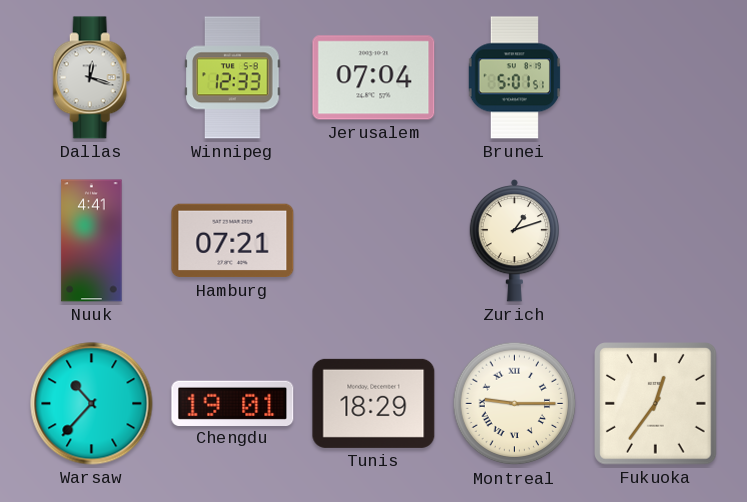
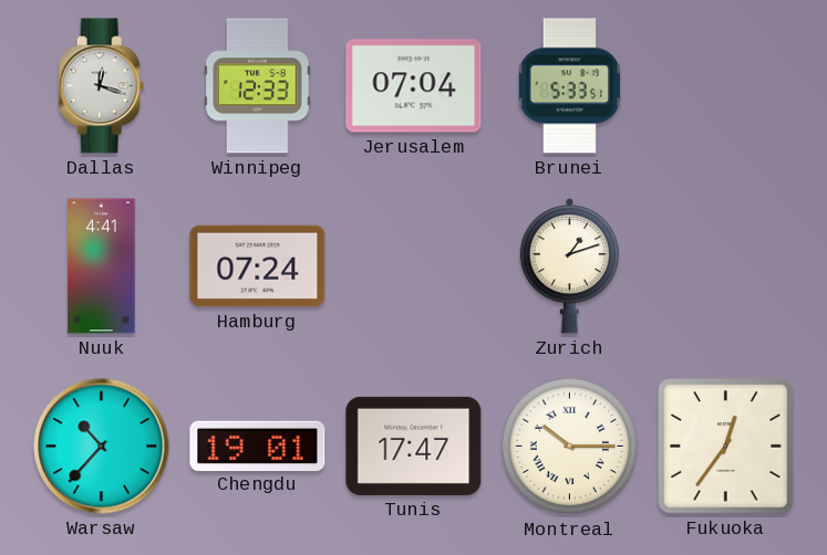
Brunei: 5:01 -> 5:33
Hamburg: 07:21 -> 07:24
Tunis: 18:29 -> 17:47
Montreal: 9:15 -> 10:15
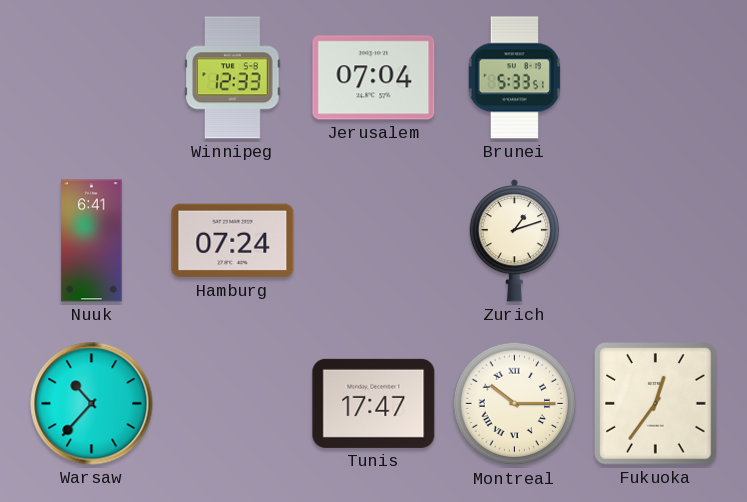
Dallas: 12:18 -> none
Nuuk: 4:41 -> 6:41
Chengdu: 19:01 -> none
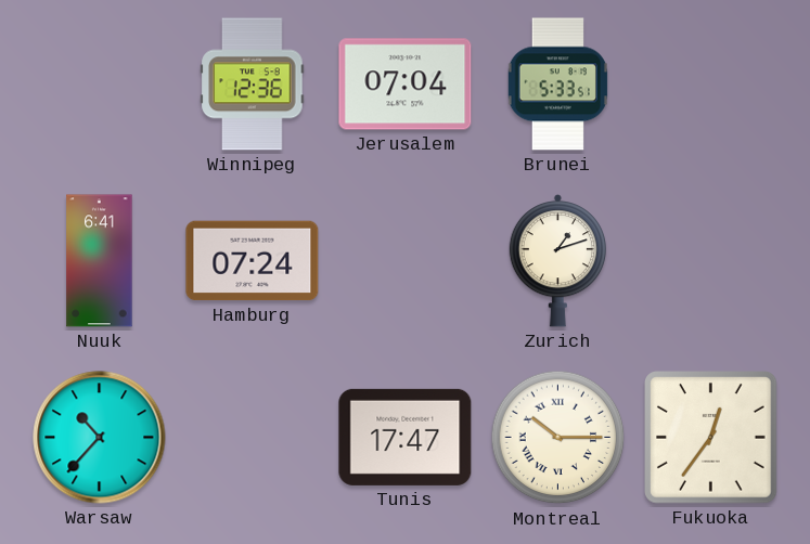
Winnipeg: 12:33 -> 12:36
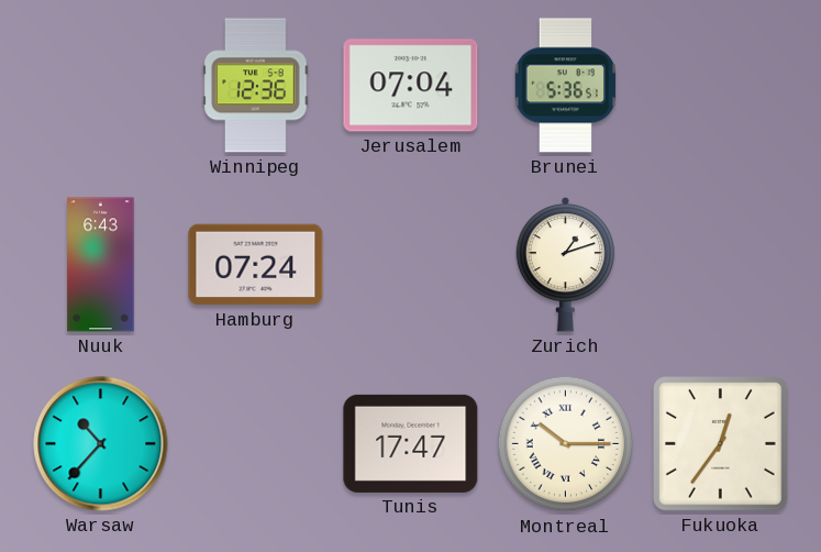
Brunei: 5:33 -> 5:36
Nuuk: 6:41 -> 6:43
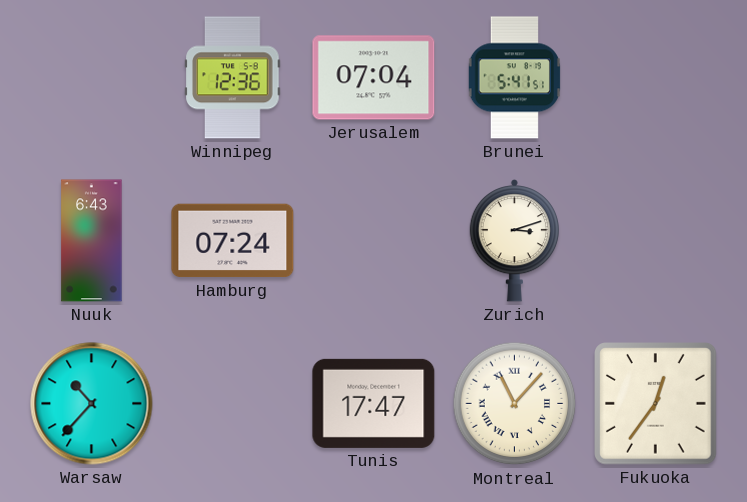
Brunei: 5:36 -> 5:41
Zurich: 1:12 -> 3:12
Montreal: 10:15 -> 11:07
